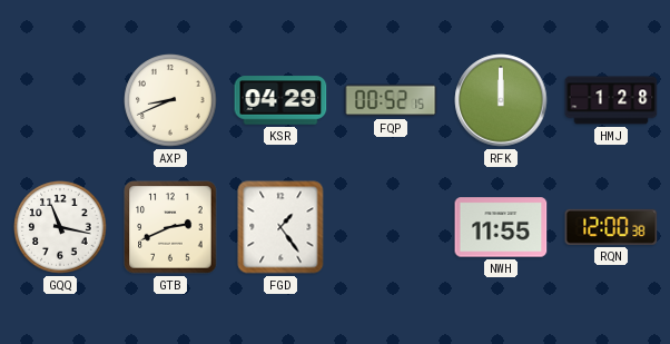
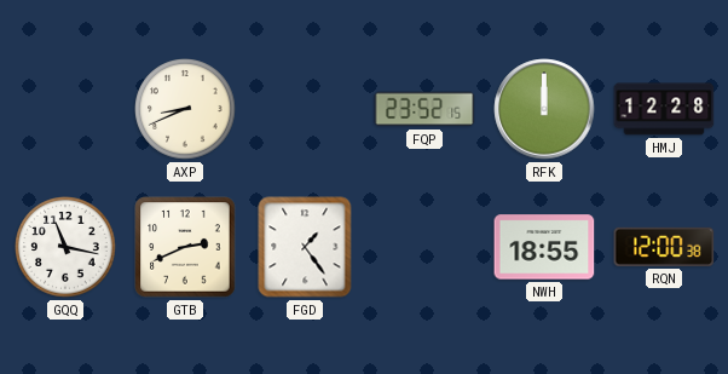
KSR: 04:29 -> none
FQP: 00:52 -> 23:52
HMJ: 1:28 -> 12:28
NWH: 11:55 -> 18:55
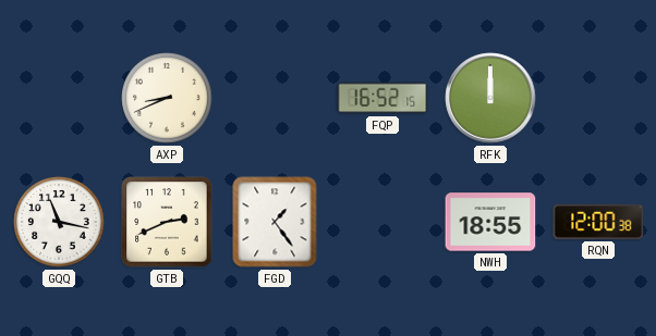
FQP: 23:52 -> 16:52
HMJ: 12:28 -> none
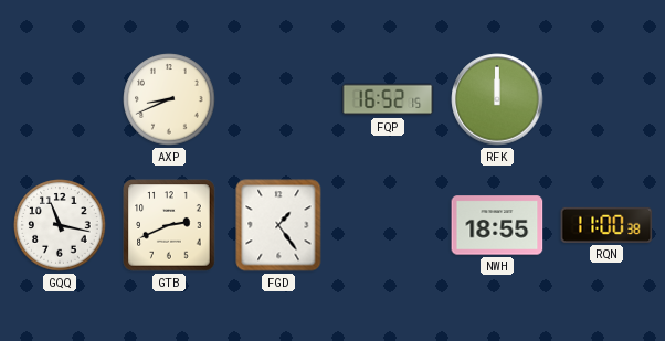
RQN: 12:00 -> 11:00
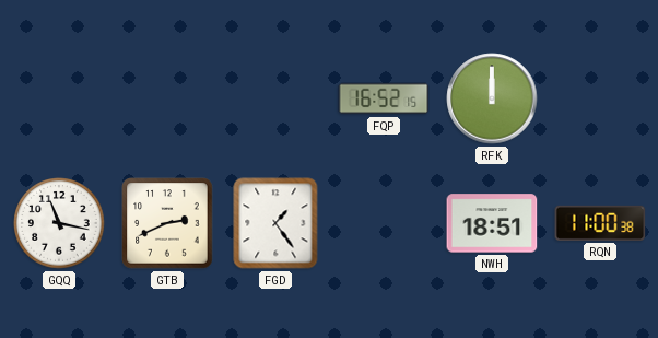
AXP: 8:41 -> none
NWH: 18:55 -> 18:51
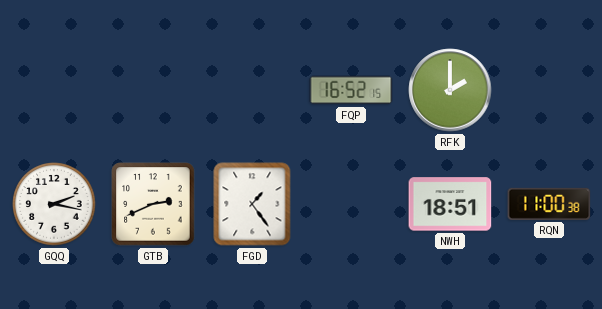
RFK: 12:00 -> 2:00
GQQ: 11:17 -> 2:17
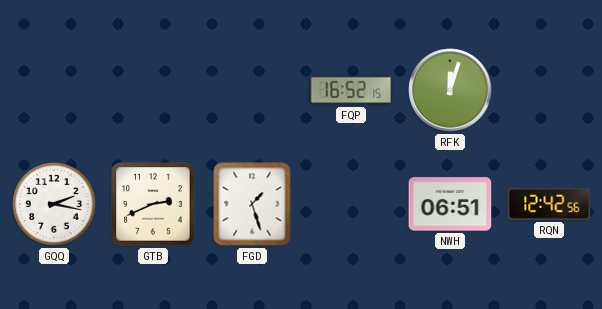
RFK: 2:00 -> 12:03
FGD: 1:24 -> 1:27
NWH: 18:51 -> 06:51
RQN: 11:00 -> 12:42
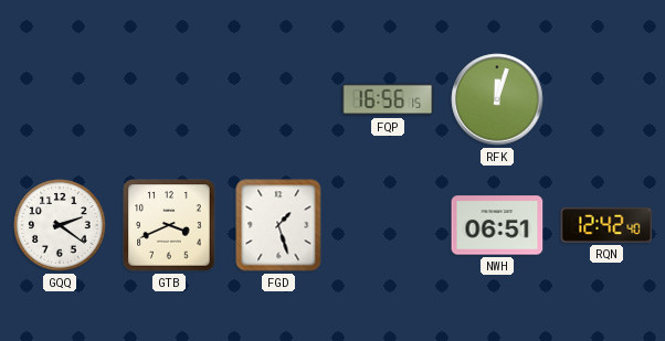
FQP: 16:52 -> 16:56
GQQ: 2:17 -> 2:21
GTB: 2:41 -> 3:41
RQN: 12:42:56 -> 12:42:40
